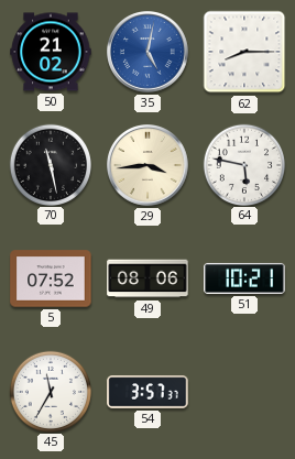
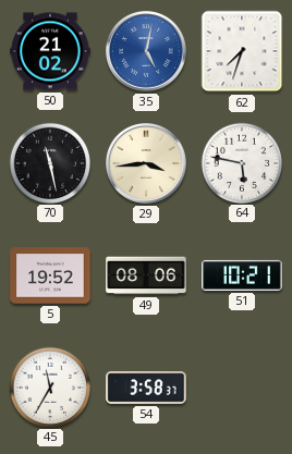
62: 8:15 -> 7:33
5: 07:52 -> 19:52
54: 3:57 -> 3:58
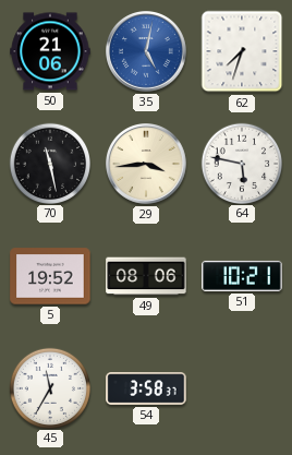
50: 21:02 -> 21:06
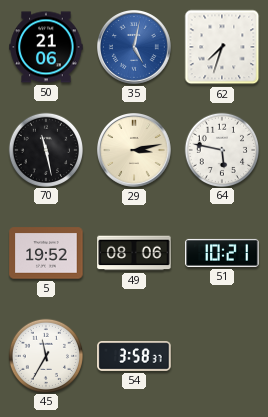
29: 3:44 -> 3:13
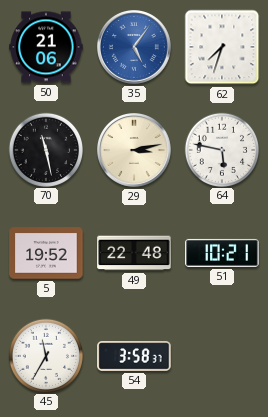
35: 5:02 -> 5:06
49: 08:06 -> 22:48
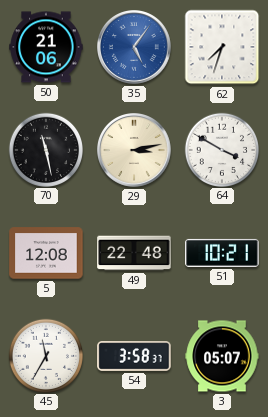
64: 5:47 -> 3:50
5: 19:52 -> 12:08
3: none -> 05:07
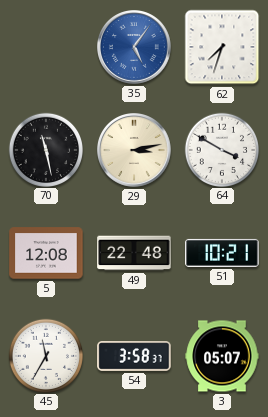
50: 21:06 -> none
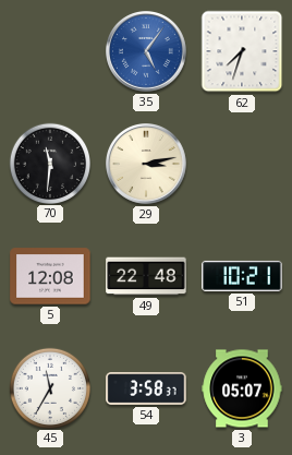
70: 11:28 -> 11:31
64: 3:50 -> none
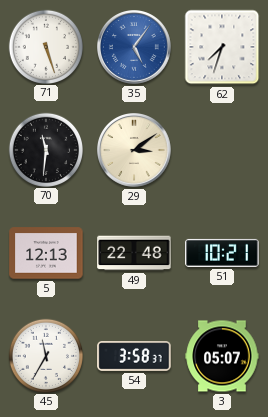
71: none -> 5:27
29: 3:13 -> 3:09
5: 12:08 -> 12:13
